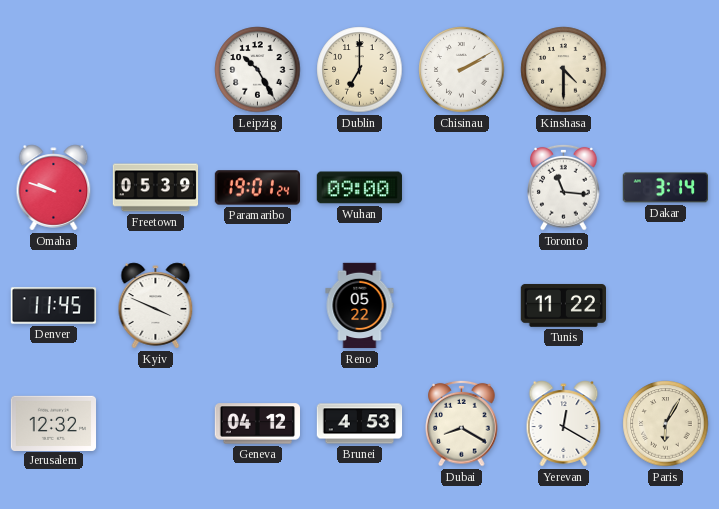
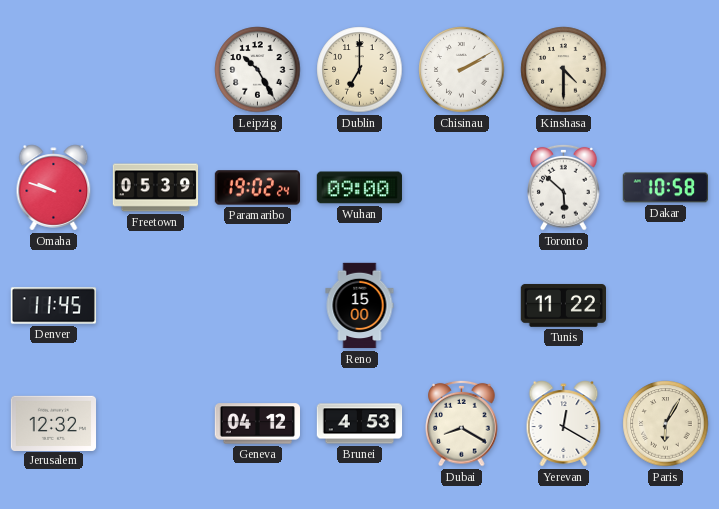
Paramaribo: 19:01 -> 19:02
Toronto: 11:16 -> 5:52
Dakar: 3:14 -> 10:58
Kyiv: 3:49 -> none
Reno: 05:22 -> 15:00
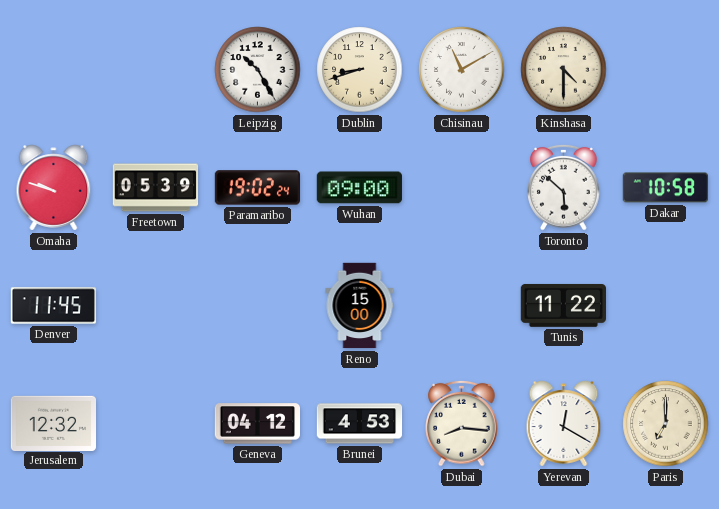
Dublin: 7:00 -> 8:42
Chisinau: 2:10 -> 11:10
Dubai: 8:20 -> 8:16
Paris: 6:05 -> 7:00
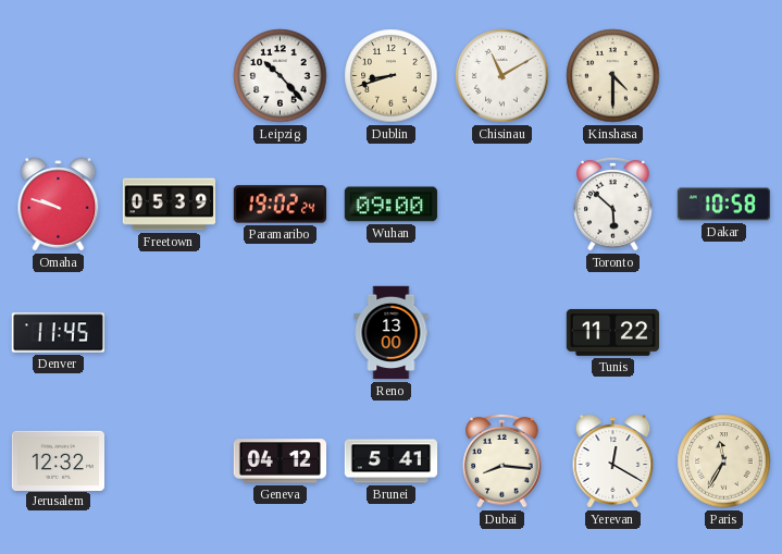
Leipzig: 10:25 -> 10:23
Reno: 15:00 -> 13:00
Brunei: 4:53 -> 5:41
Paris: 7:00 -> 11:35
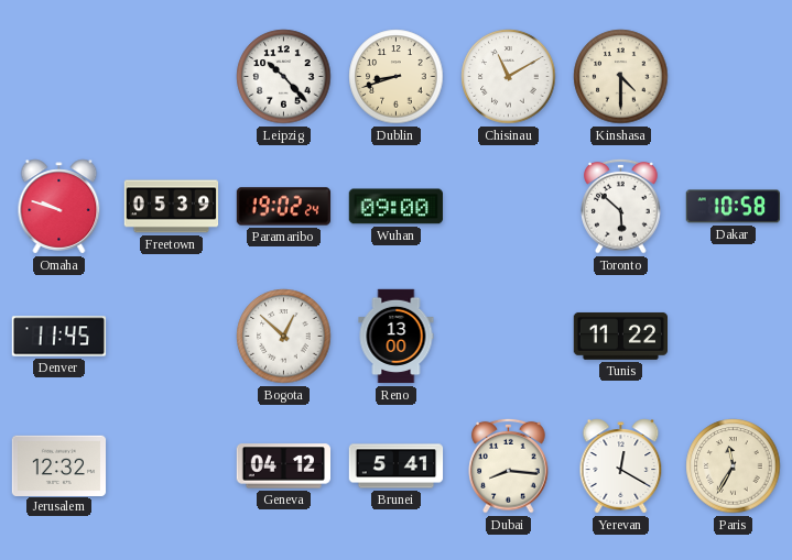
Bogota: none -> 12:52
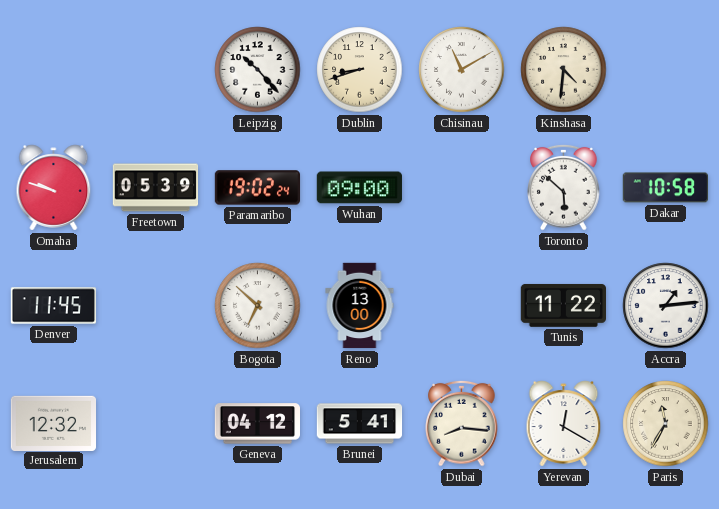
Kinshasa: 4:30 -> 4:31
Bogota: 12:52 -> 6:52
Accra: none -> 1:14
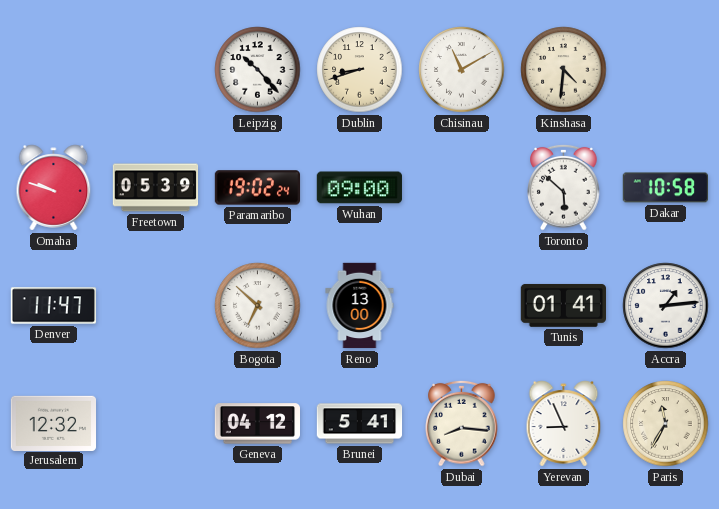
Denver: 11:45 -> 11:47
Tunis: 11:22 -> 01:41
Yerevan: 12:20 -> 8:56
